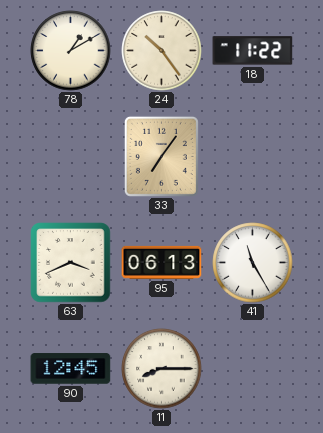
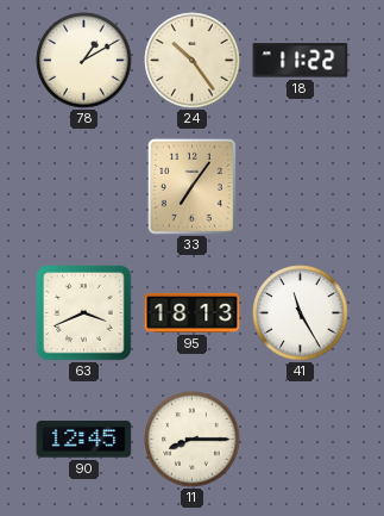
95: 06:13 -> 18:13
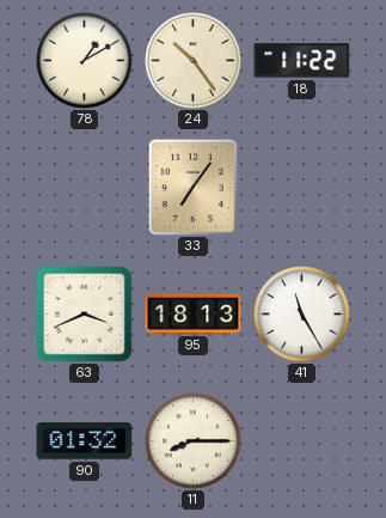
90: 12:45 -> 01:32
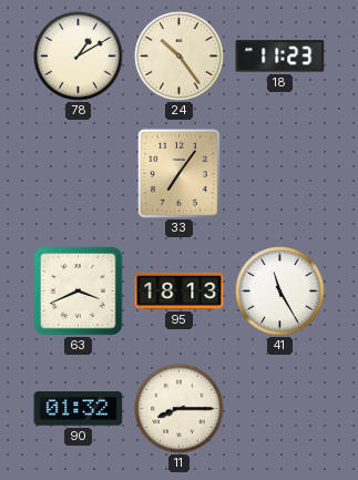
18: 11:22 -> 11:23
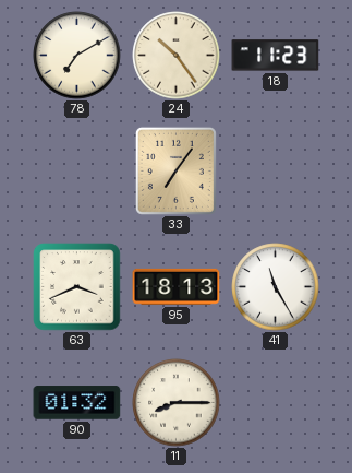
78: 1:10 -> 7:10
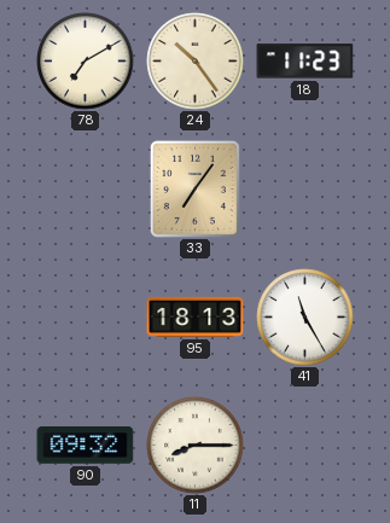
63: 3:41 -> none
90: 01:32 -> 09:32
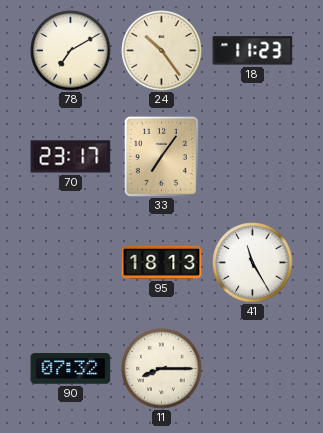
70: none -> 23:17
90: 09:32 -> 07:32
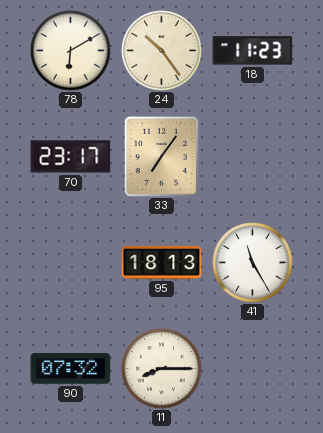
78: 7:10 -> 6:10
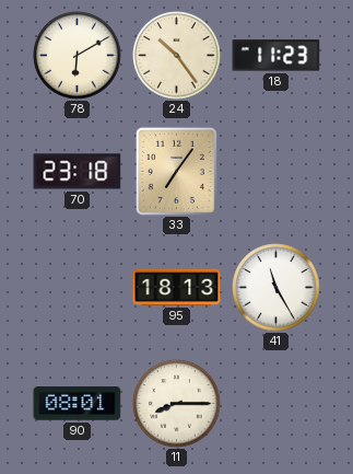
70: 23:17 -> 23:18
90: 07:32 -> 08:01
